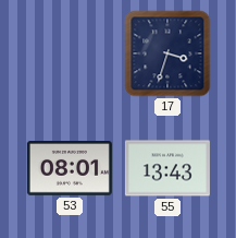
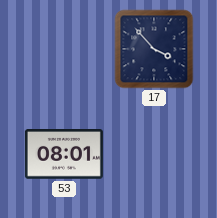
17: 3:33 -> 3:53
55: 13:43 -> none
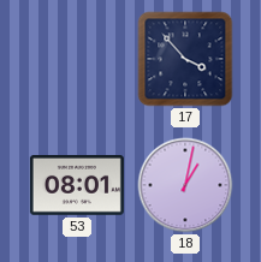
18: none -> 1:02
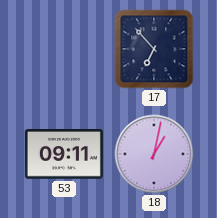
17: 3:53 -> 6:53
53: 08:01 -> 09:11
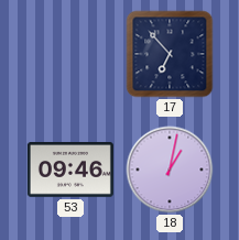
53: 09:11 -> 09:46
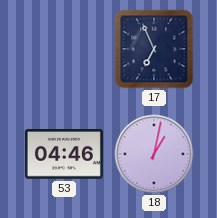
17: 6:53 -> 6:56
53: 09:46 -> 04:46
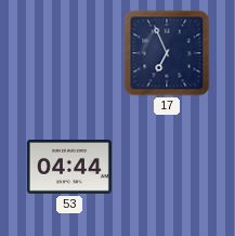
53: 04:46 -> 04:44
18: 1:02 -> none
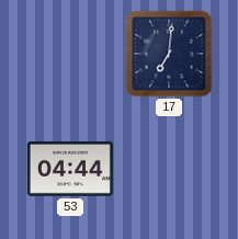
17: 6:56 -> 7:01
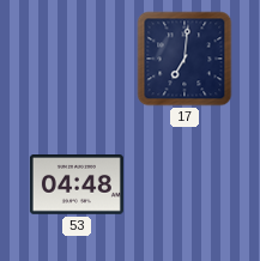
53: 04:44 -> 04:48
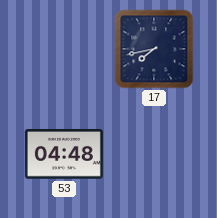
17: 7:01 -> 7:43
